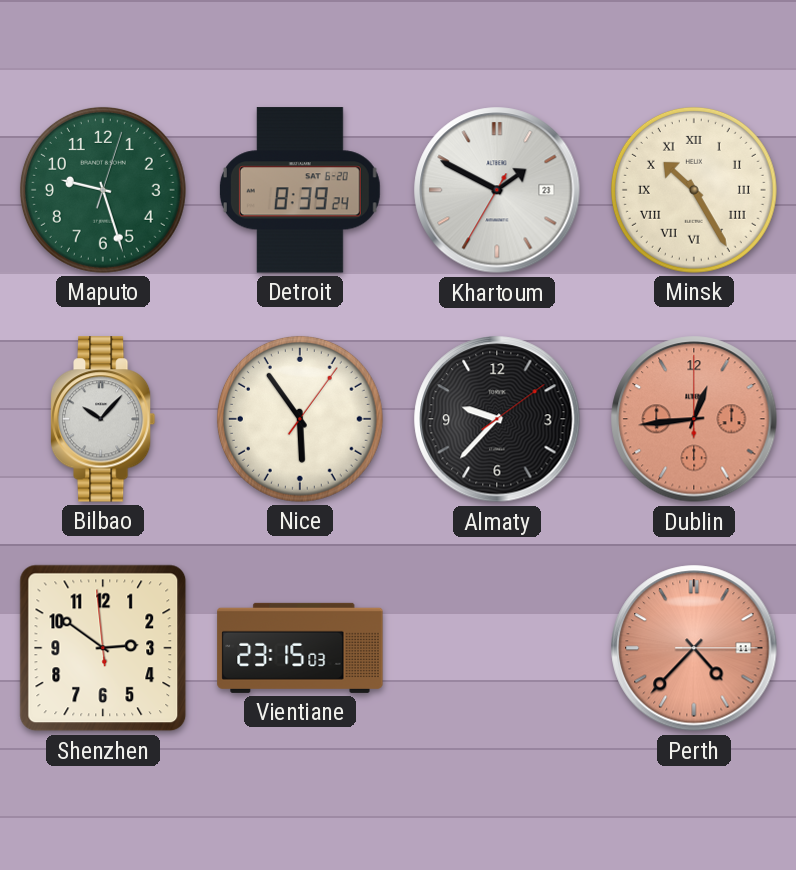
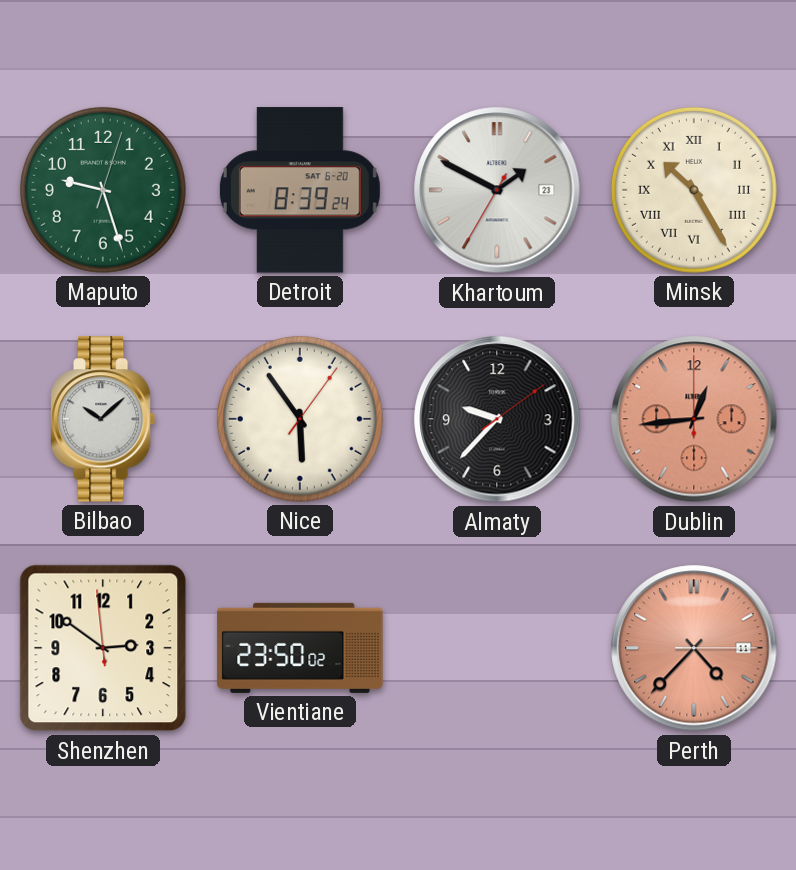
Bilbao: 10:07 -> 10:08
Vientiane: 23:15 -> 23:50
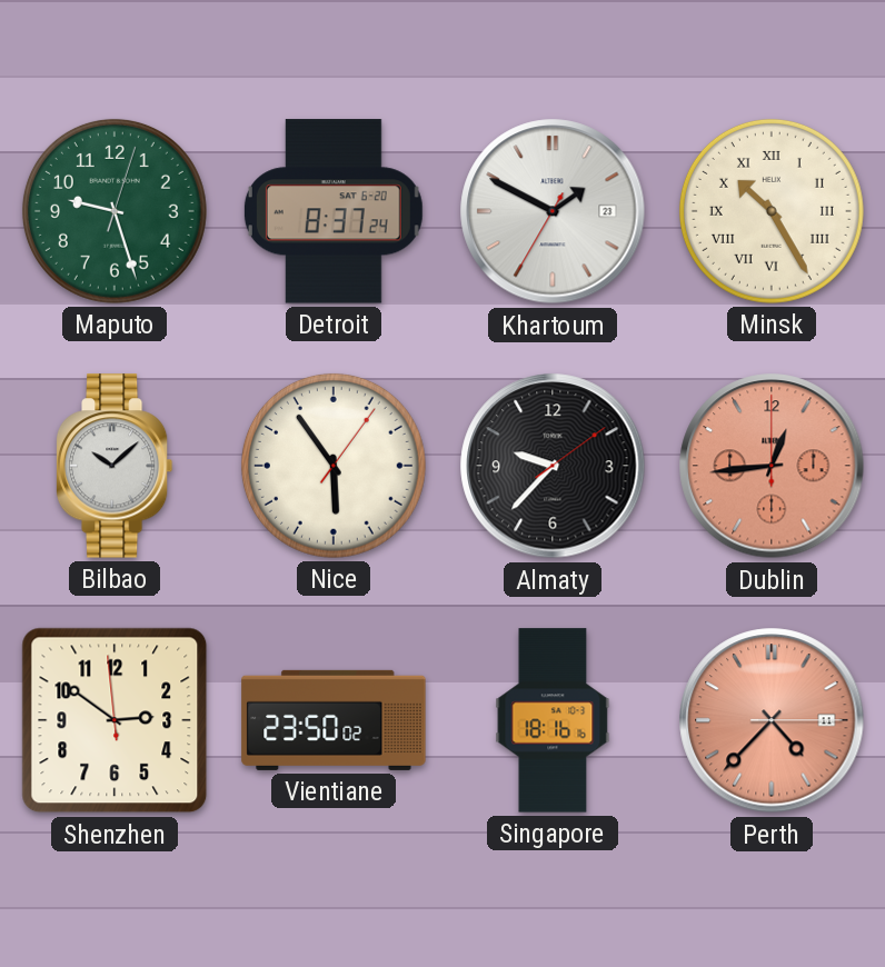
Detroit: 8:39 -> 8:37
Singapore: none -> 18:16
